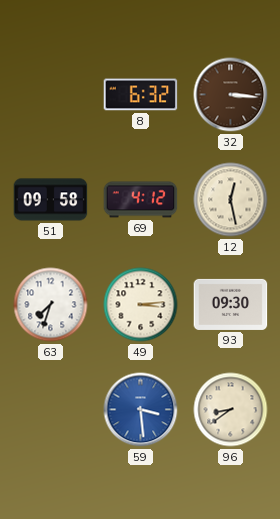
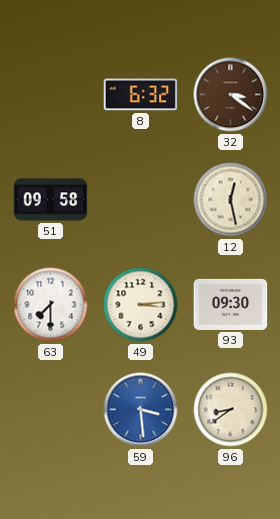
32: 3:16 -> 3:21
69: 4:12 -> none
63: 7:33 -> 7:30
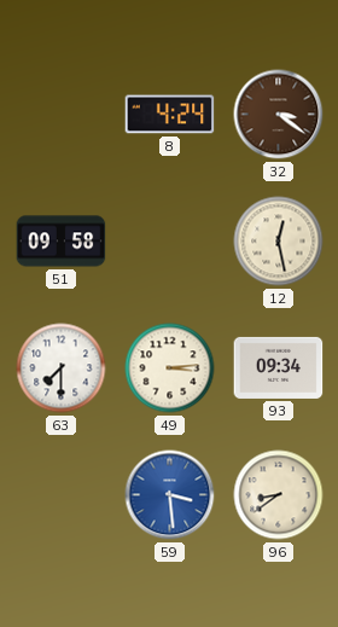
8: 6:32 -> 4:24
93: 09:30 -> 09:34
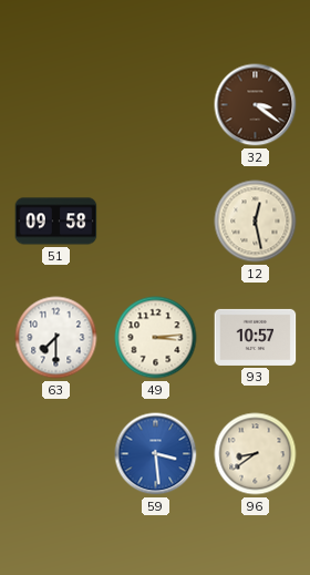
8: 4:24 -> none
93: 09:34 -> 10:57
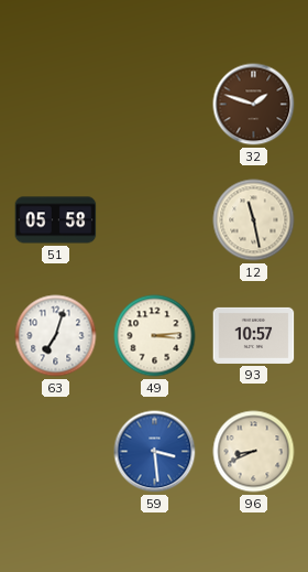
32: 3:21 -> 1:48
51: 09:58 -> 05:58
12: 12:28 -> 11:28
63: 7:30 -> 7:03
96: 8:39 -> 8:41
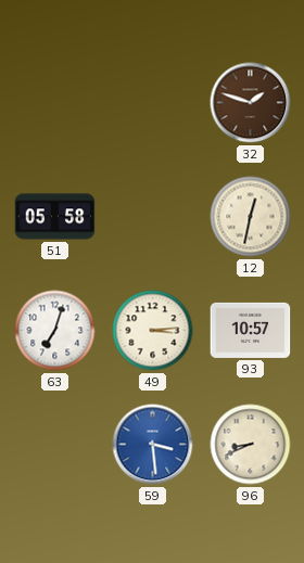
12: 11:28 -> 12:32
